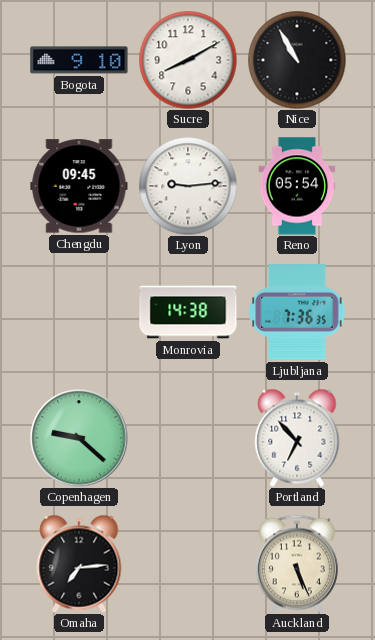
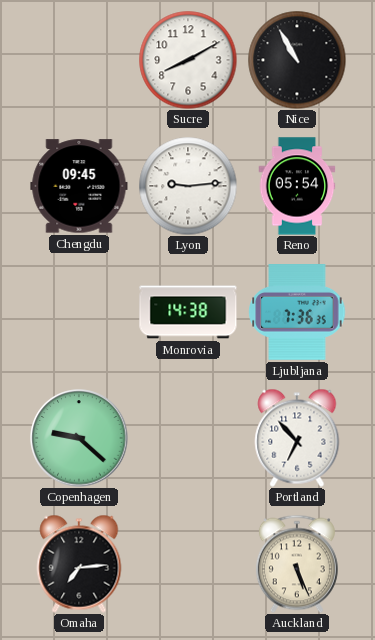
Bogota: 9:10 -> none
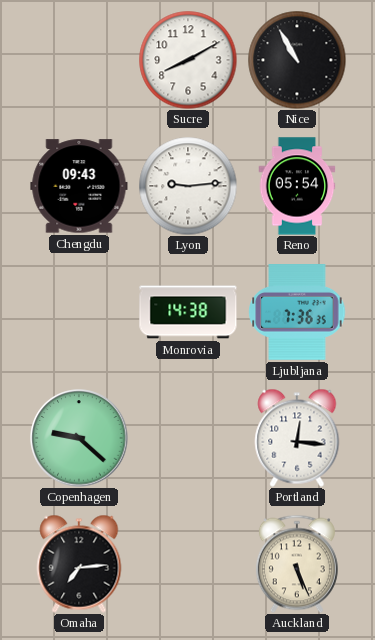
Chengdu: 09:45 -> 09:43
Portland: 6:53 -> 12:16
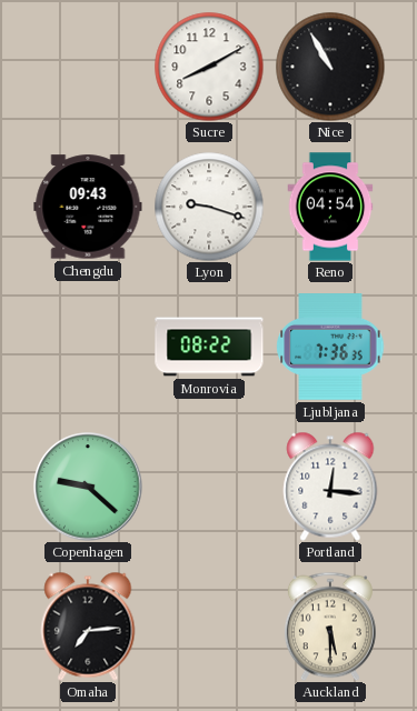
Lyon: 9:14 -> 9:18
Reno: 05:54 -> 04:54
Monrovia: 14:38 -> 08:22
Auckland: 5:26 -> 5:30
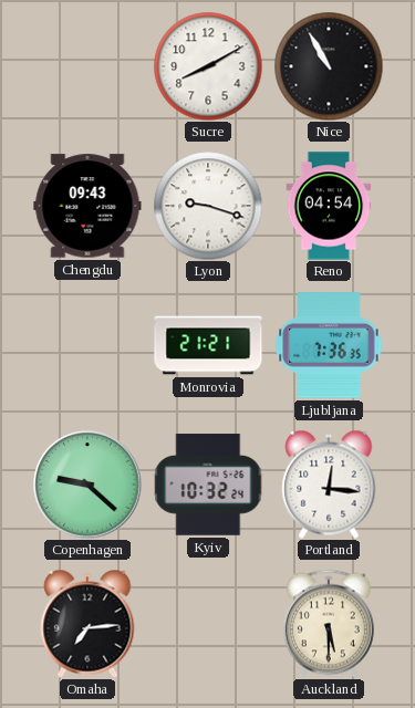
Monrovia: 08:22 -> 21:21
Kyiv: none -> 10:32
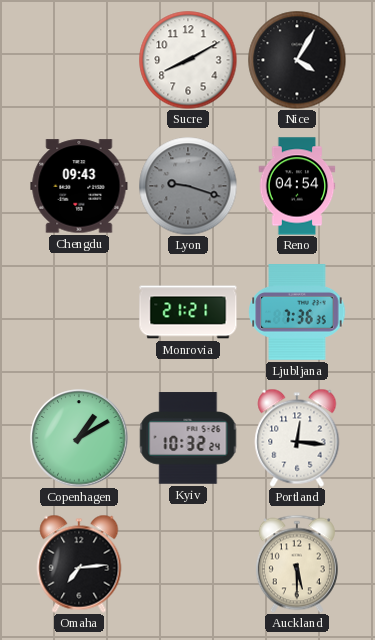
Nice: 10:55 -> 4:05
Lyon dial: white -> grey
Copenhagen: 9:22 -> 1:10
